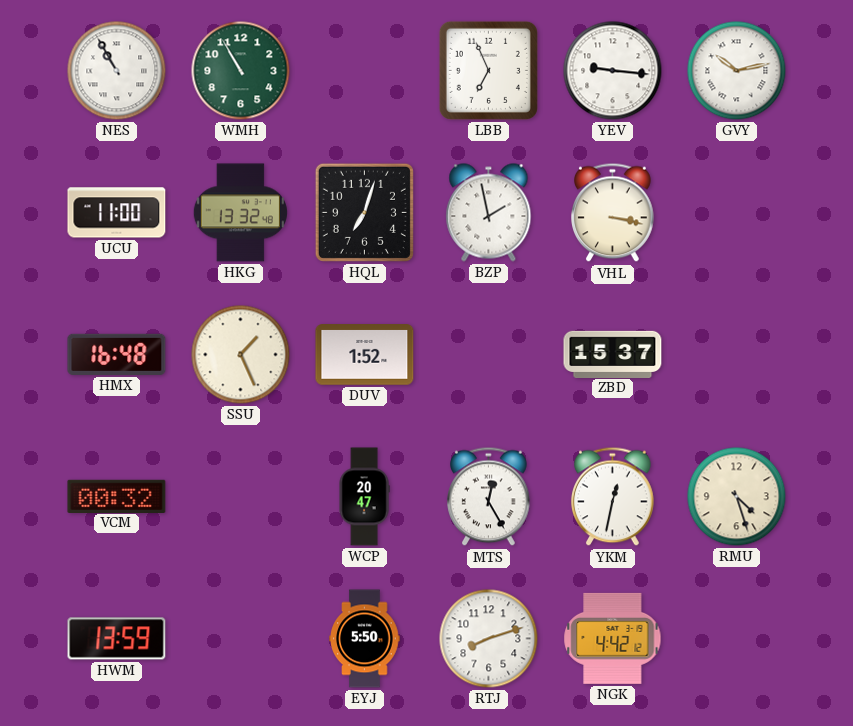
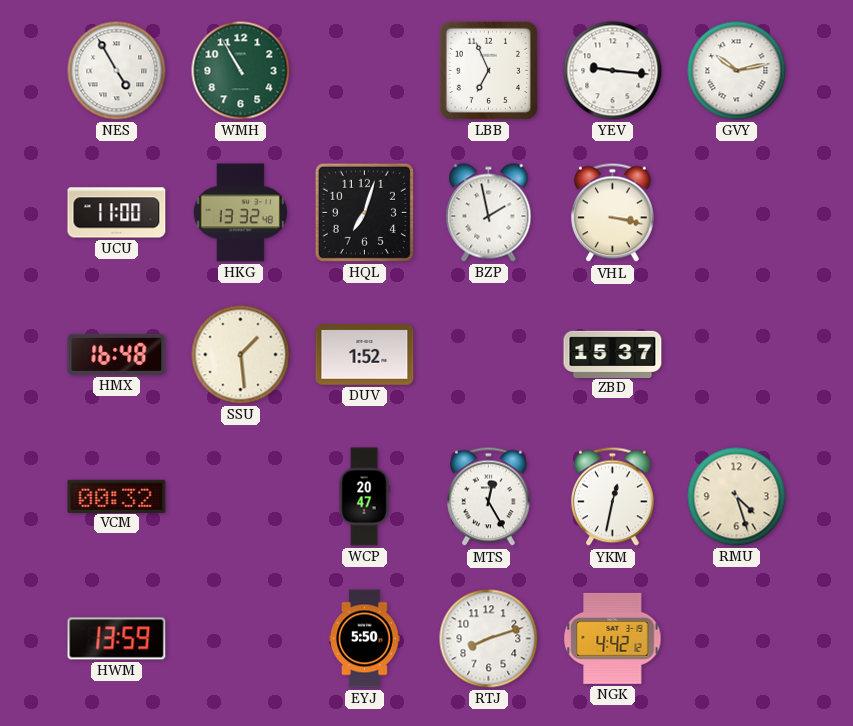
NES: 10:55 -> 4:55
SSU: 1:26 -> 1:29
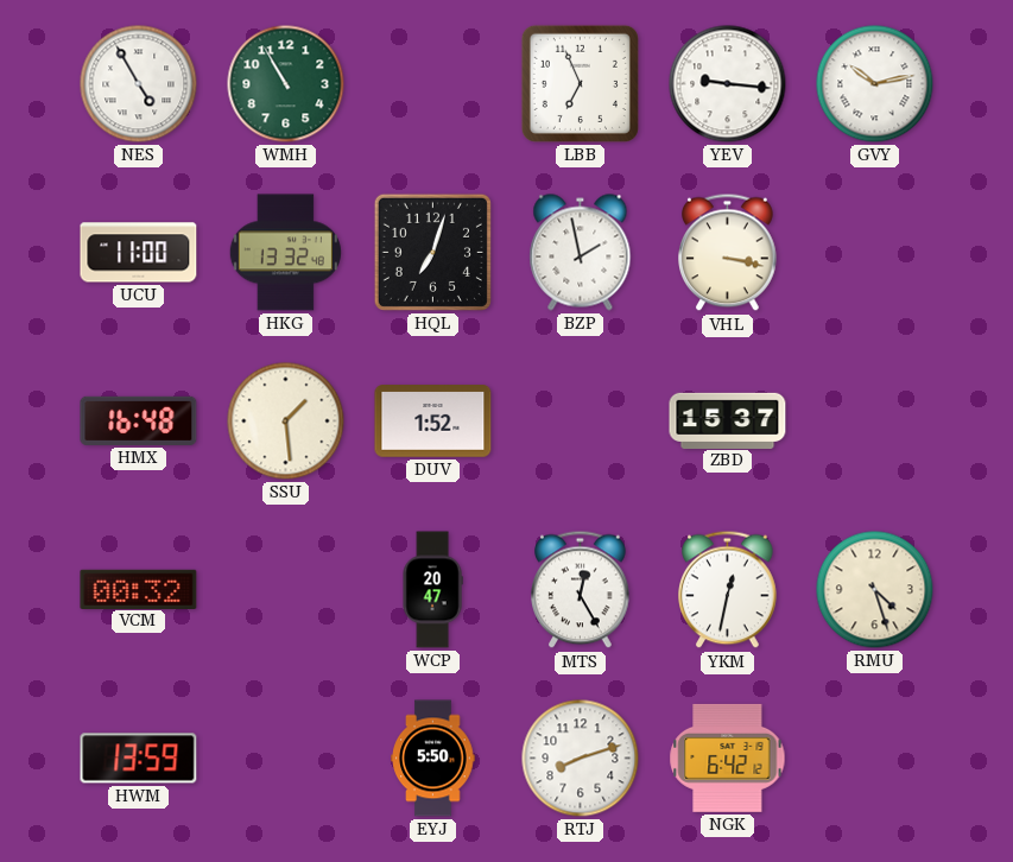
NGK: 4:42 -> 6:42
